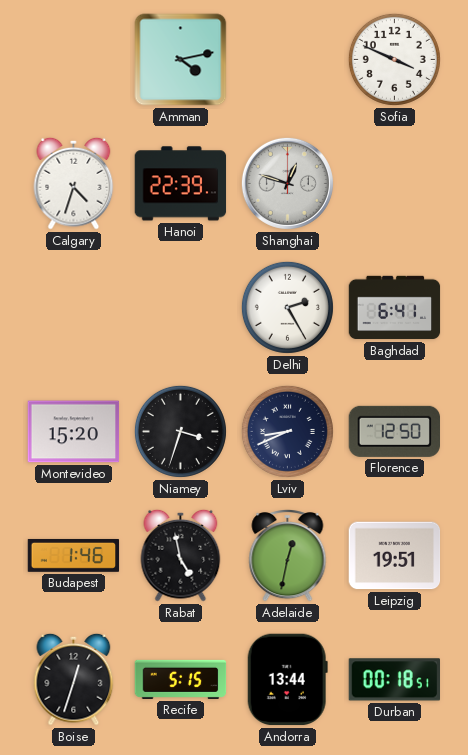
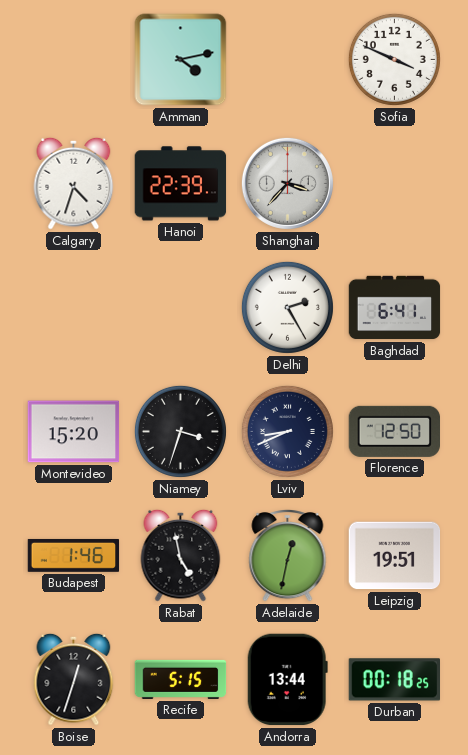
Shanghai: 12:48 -> 3:37
Durban: 00:18:51 -> 00:18:25
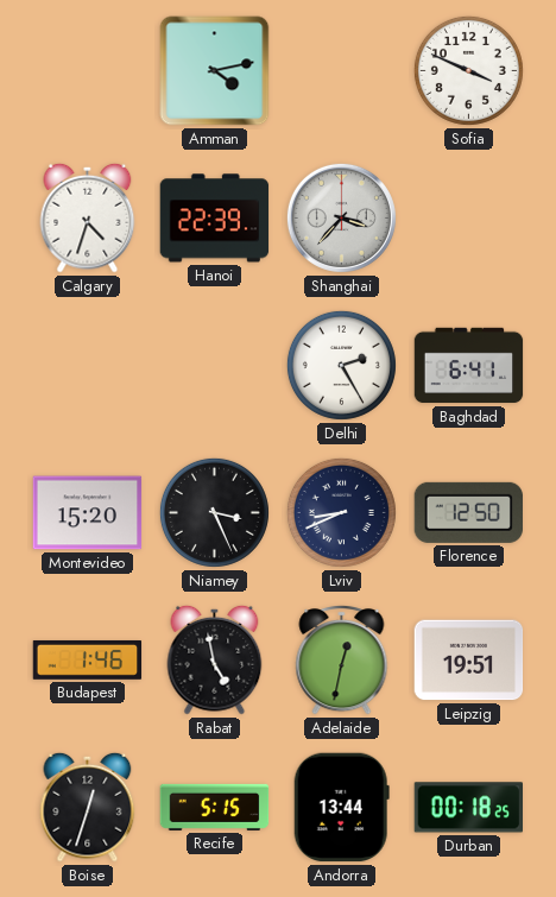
Niamey: 3:33 -> 3:26
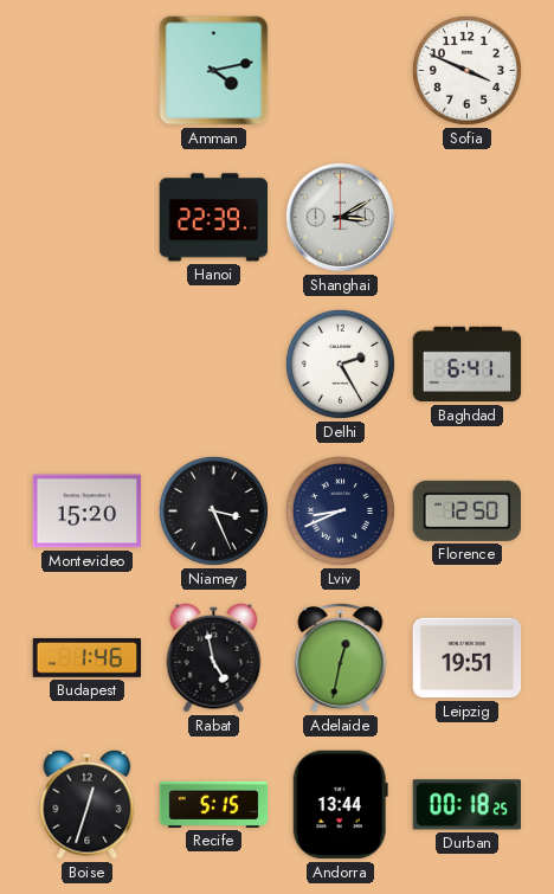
Calgary: 4:33 -> none
Shanghai: 3:37 -> 3:10
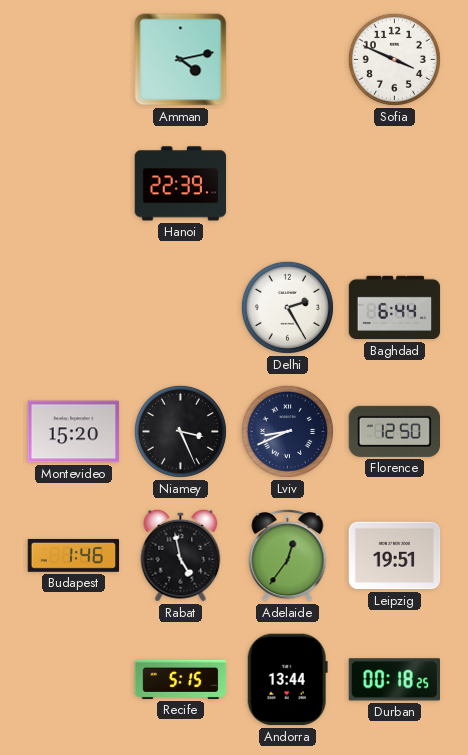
Shanghai: 3:10 -> none
Baghdad: 6:41 -> 6:44
Adelaide: 12:32 -> 12:36
Boise: 12:33 -> none
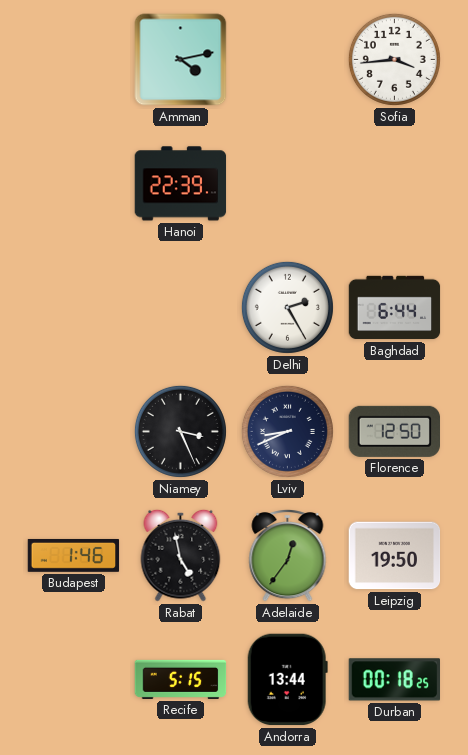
Sofia: 3:49 -> 3:44
Montevideo: 15:20 -> none
Leipzig: 19:51 -> 19:50
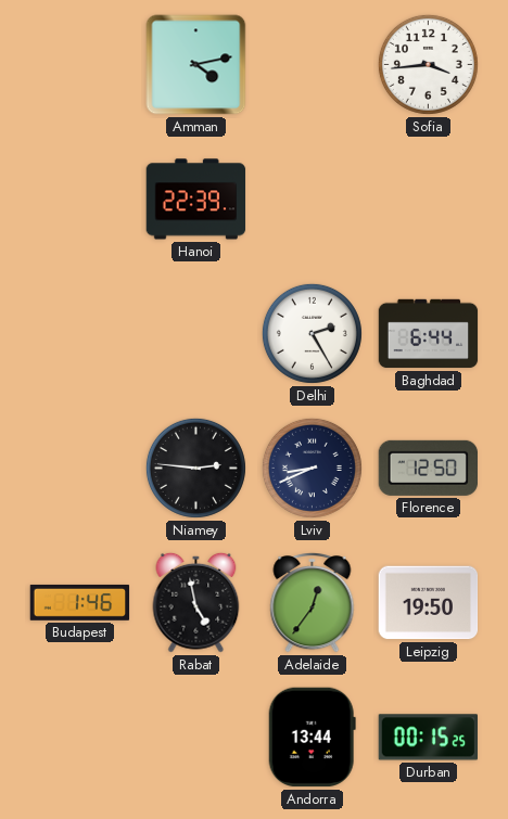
Niamey: 3:26 -> 2:46
Recife: 5:15 -> none
Durban: 00:18 -> 00:15
